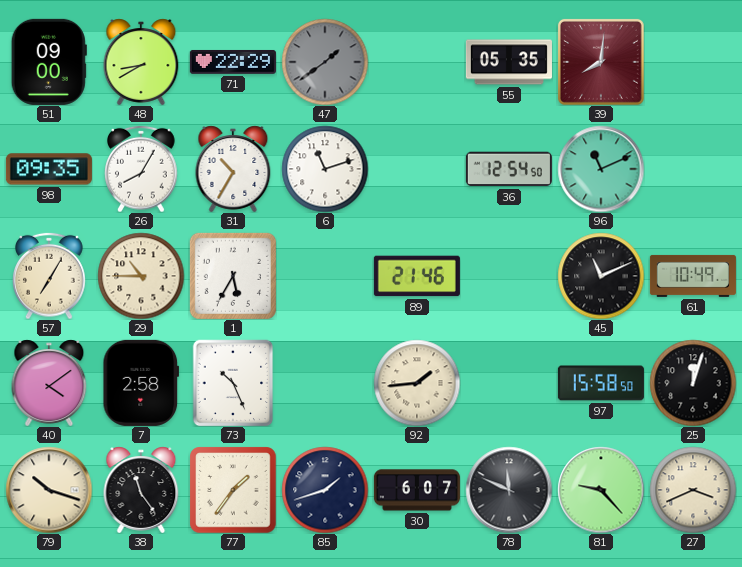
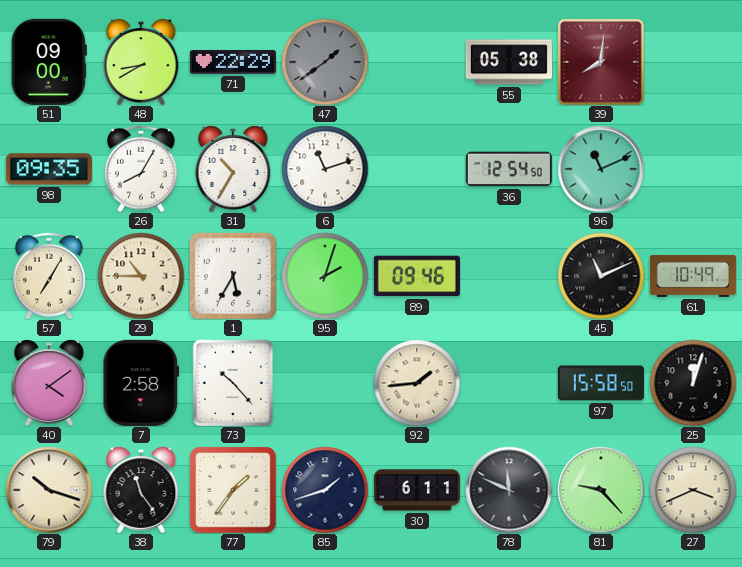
55: 05:35 -> 05:38
95: none -> 2:03
89: 21:46 -> 09:46
73: 10:26 -> 10:23
30: 6:07 -> 6:11
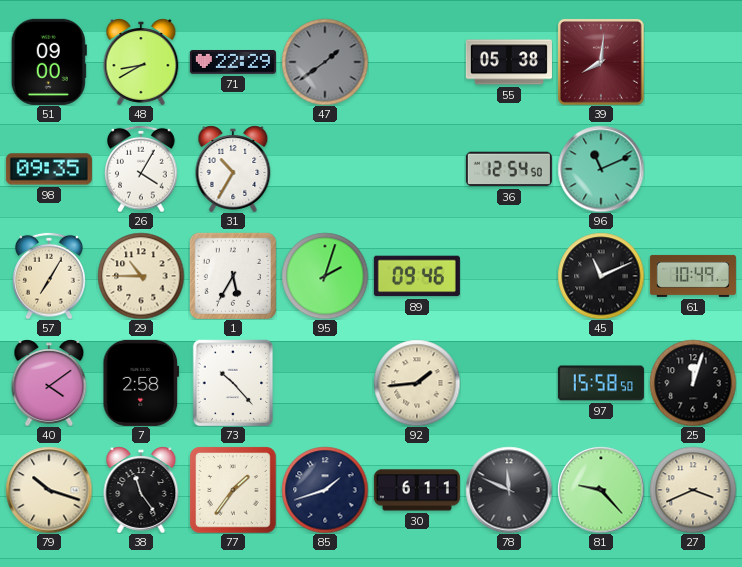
26: 8:05 -> 4:05
6: 11:12 -> none
